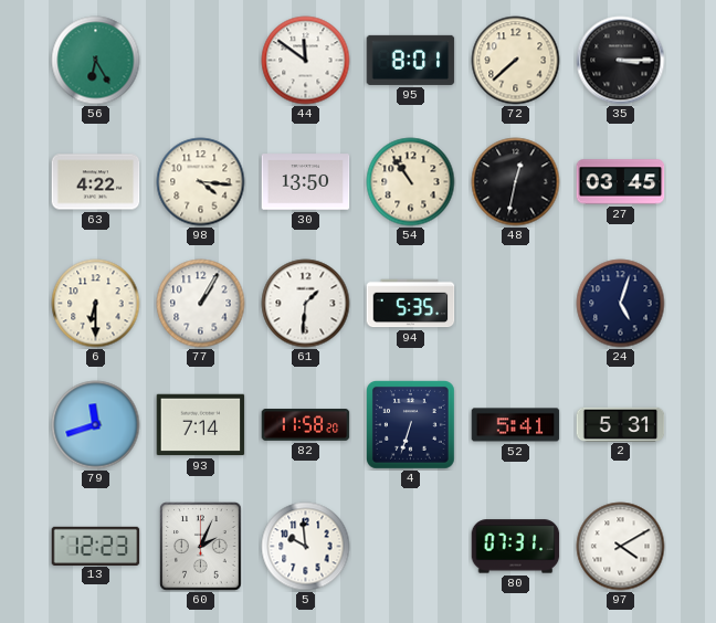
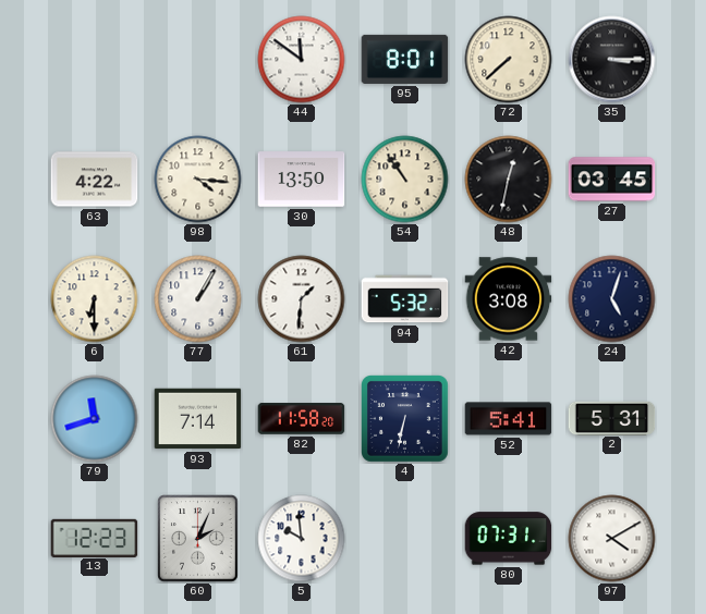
56: 6:25 -> none
94: 5:35 -> 5:32
42: none -> 3:08
4: 6:33 -> 6:32
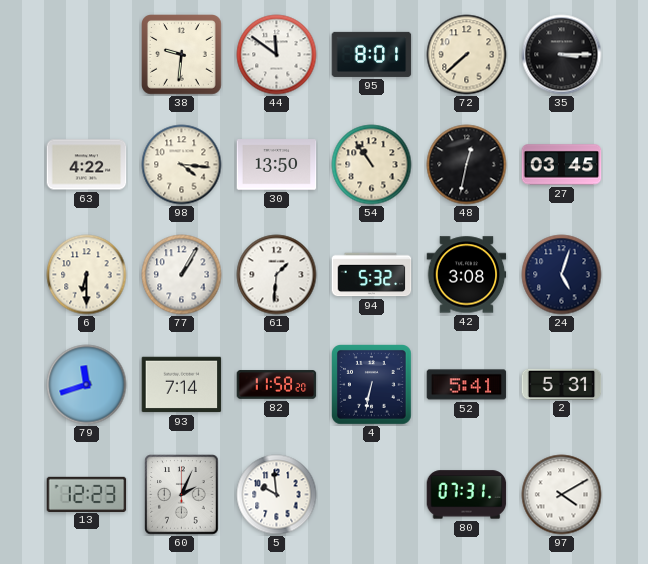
38: none -> 9:31
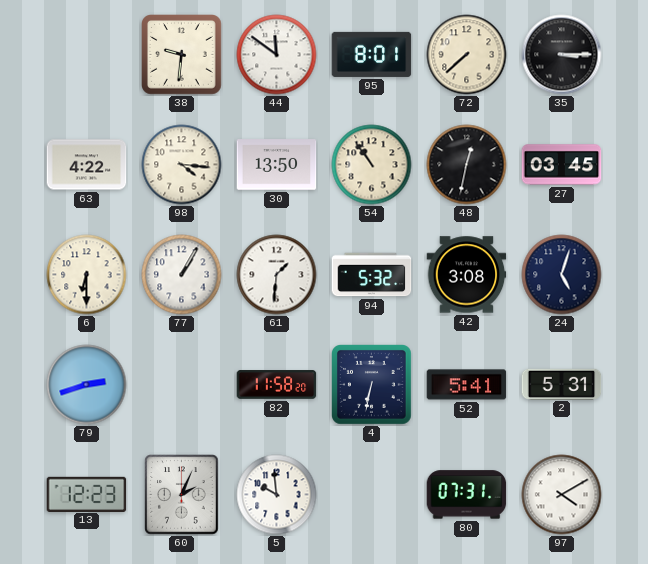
79: 11:42 -> 2:42
93: 7:14 -> none
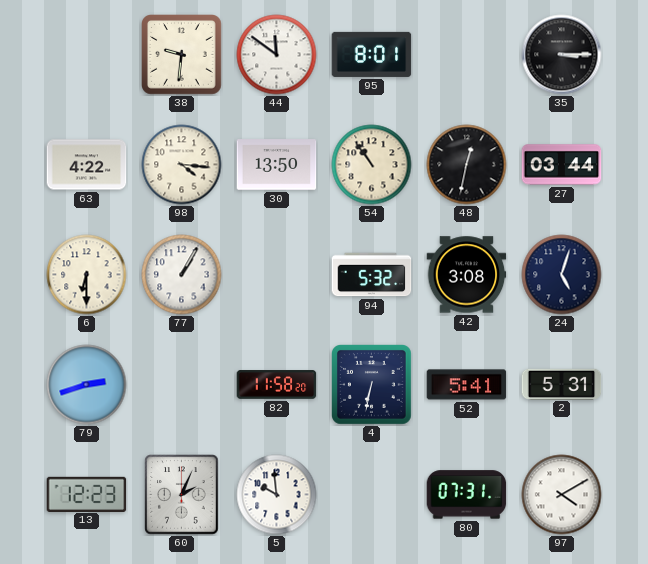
72: 7:38 -> none
27: 03:45 -> 03:44
61: 1:31 -> none
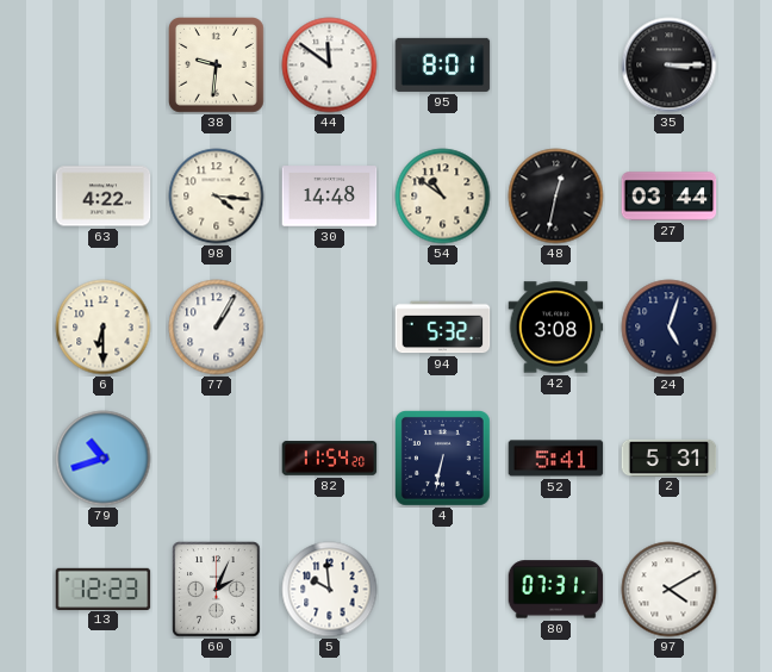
30: 13:50 -> 14:48
54: 10:54 -> 10:51
79: 2:42 -> 10:42
82: 11:58 -> 11:54
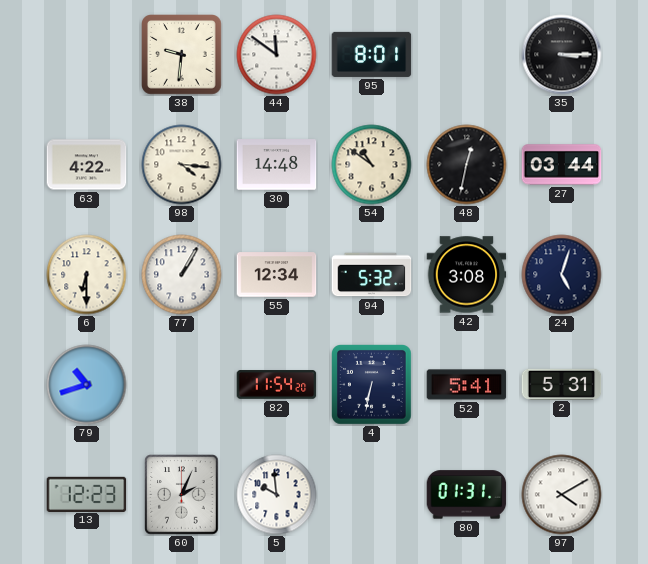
55: none -> 12:34
80: 07:31 -> 01:31
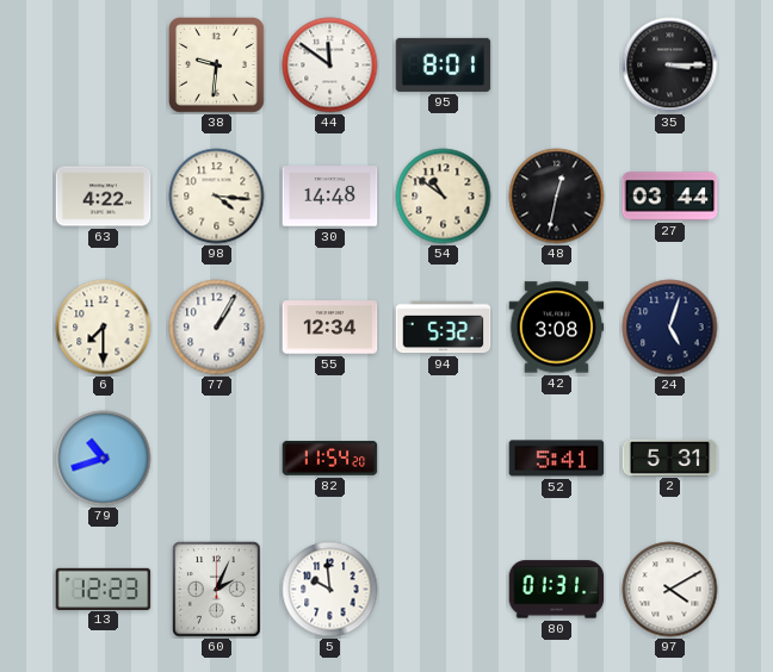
6: 6:30 -> 7:30
4: 6:32 -> none
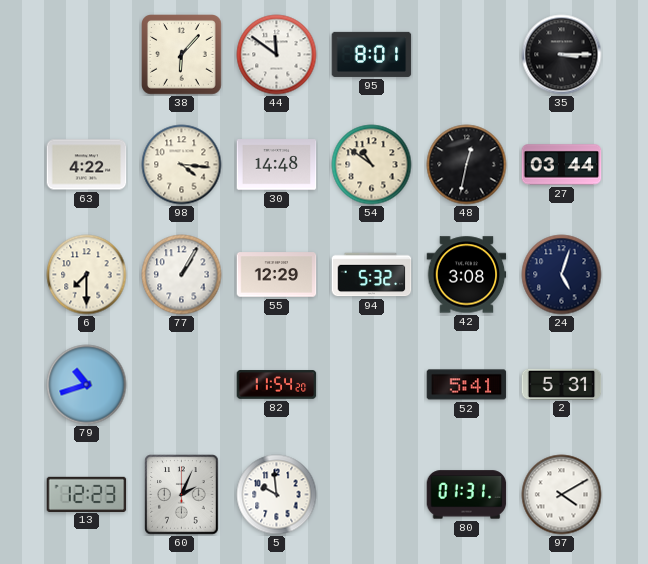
38: 9:31 -> 6:07
55: 12:34 -> 12:29
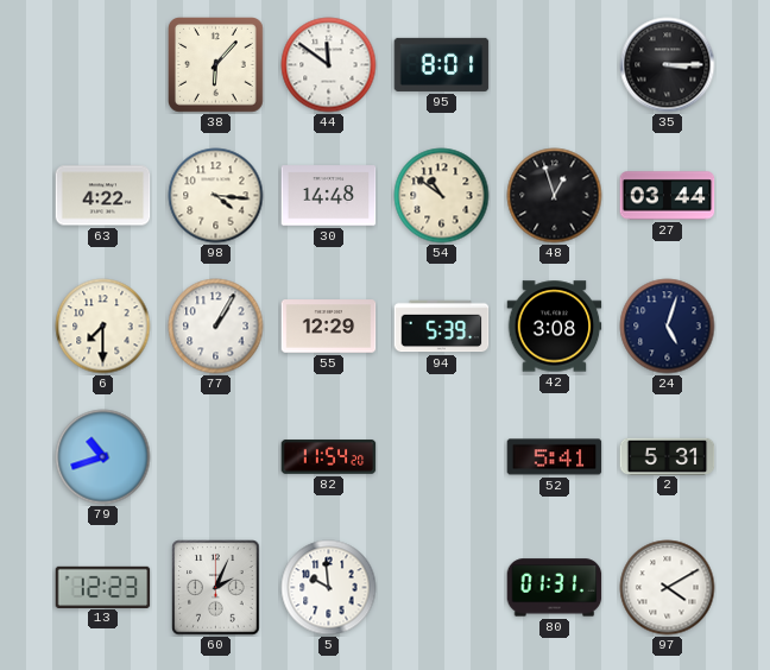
48: 12:32 -> 12:57
94: 5:32 -> 5:39
